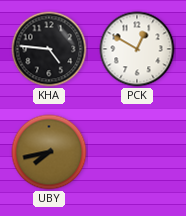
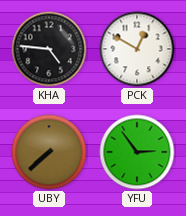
UBY: 7:43 -> 7:38
YFU: none -> 2:54
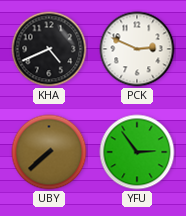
KHA: 4:46 -> 4:41
PCK: 12:50 -> 2:49
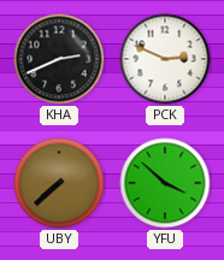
KHA: 4:41 -> 2:41
YFU: 2:54 -> 3:52
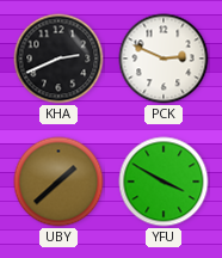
UBY: 7:38 -> 1:38
YFU: 3:52 -> 3:50
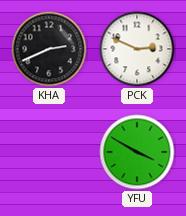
UBY: 1:38 -> none
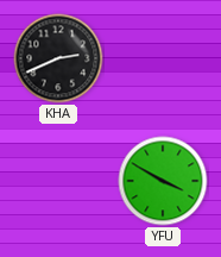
PCK: 2:49 -> none
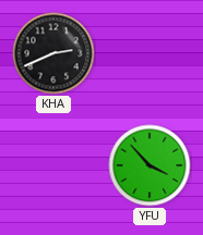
YFU: 3:50 -> 3:53
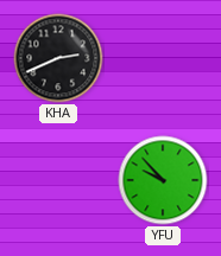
YFU: 3:53 -> 9:53
